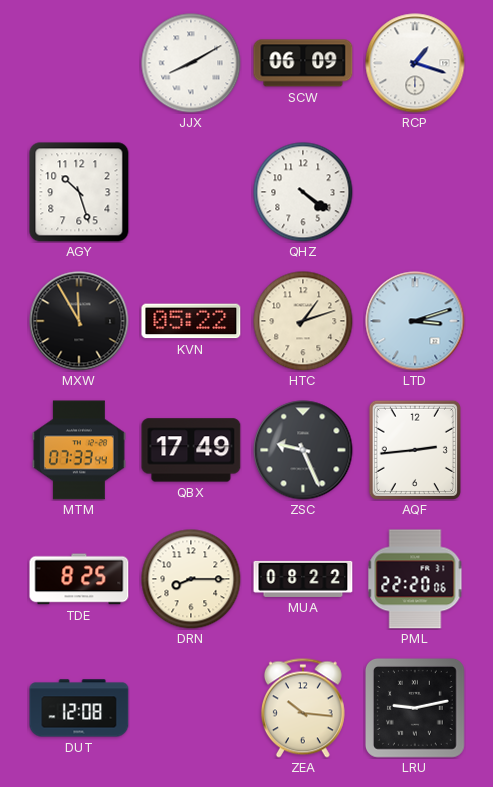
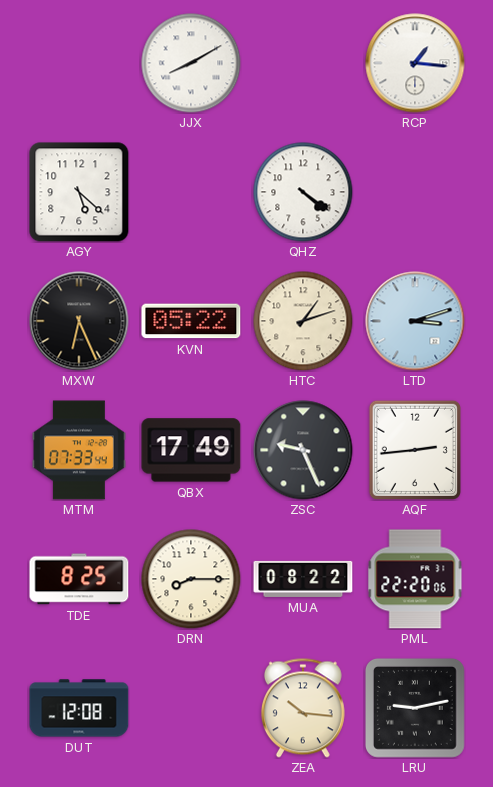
SCW: 06:09 -> none
RCP: 1:18 -> 1:16
AGY: 10:27 -> 5:22
MXW: 11:55 -> 6:26
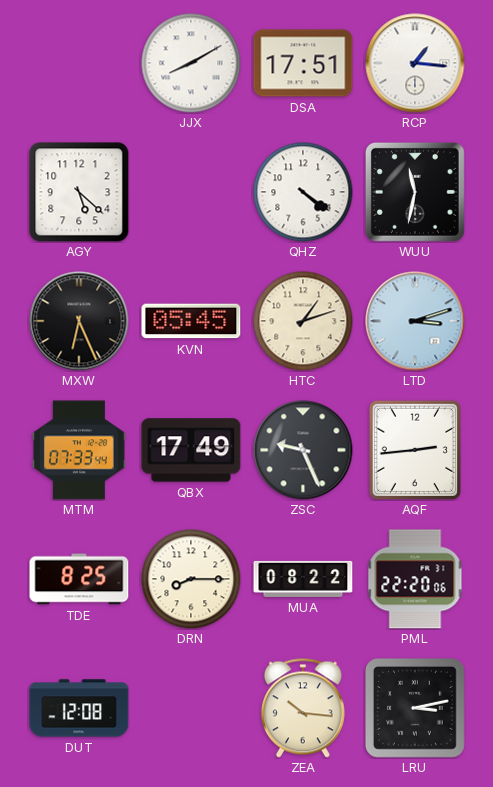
DSA: none -> 17:51
WUU: none -> 11:32
KVN: 05:22 -> 05:45
LRU: 9:13 -> 3:13
